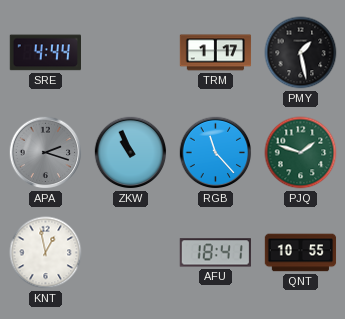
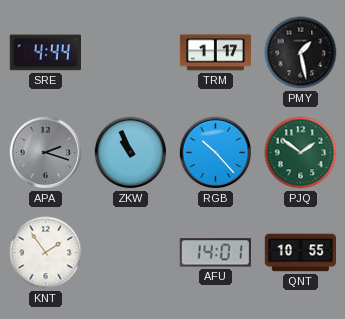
RGB: 11:23 -> 10:23
PJQ: 1:48 -> 1:51
KNT: 12:58 -> 1:54
AFU: 18:41 -> 14:01
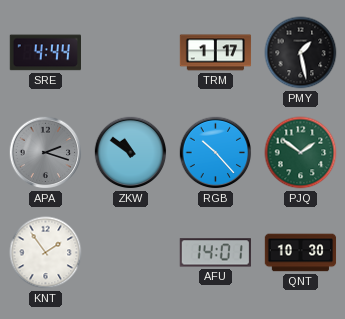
ZKW: 10:56 -> 10:51
QNT: 10:55 -> 10:30
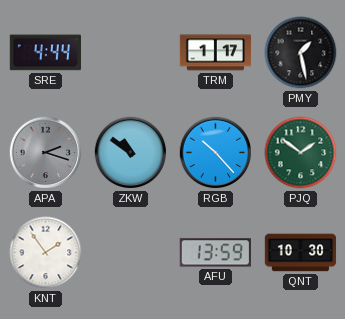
AFU: 14:01 -> 13:59
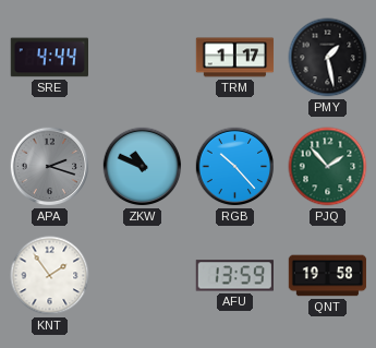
ZKW: 10:51 -> 10:49
PJQ: 1:51 -> 1:53
QNT: 10:30 -> 19:58
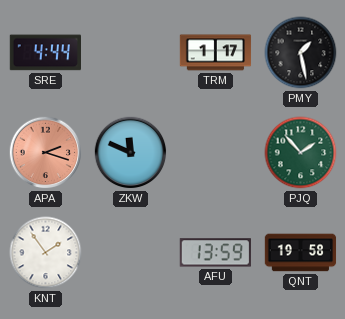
APA dial: grey -> salmon
ZKW: 10:49 -> 11:49
RGB: 10:23 -> none
